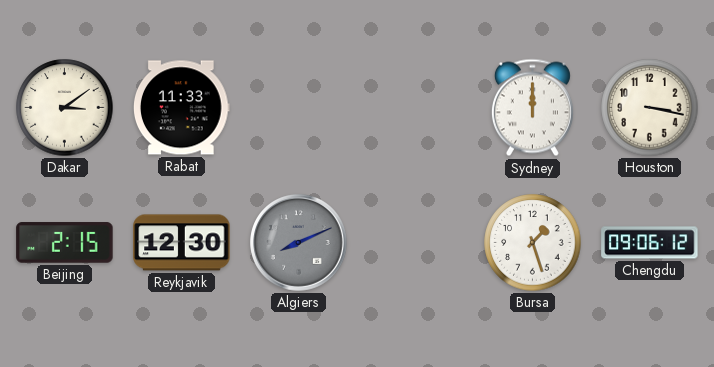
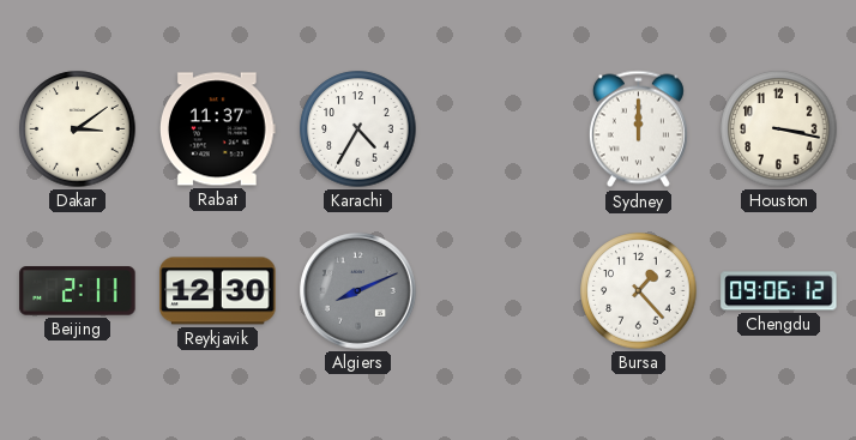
Rabat: 11:33 -> 11:37
Karachi: none -> 4:35
Beijing: 2:15 -> 2:11
Bursa: 1:27 -> 1:23
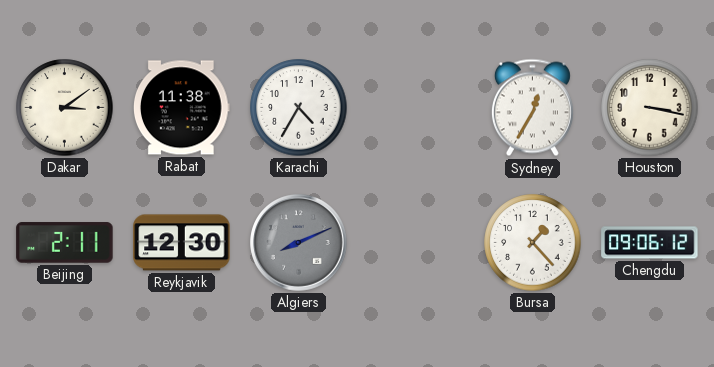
Rabat: 11:37 -> 11:38
Sydney: 12:00 -> 12:35
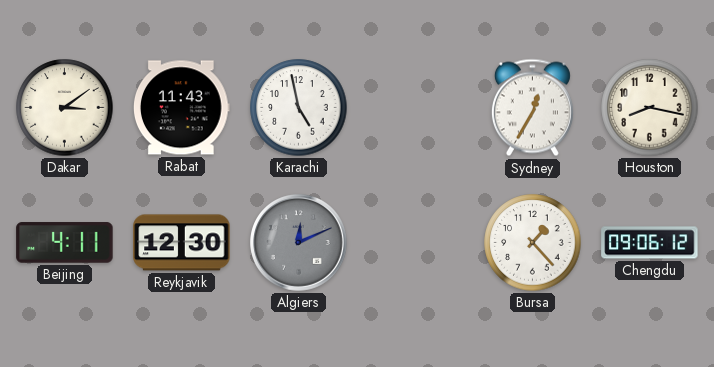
Rabat: 11:38 -> 11:43
Karachi: 4:35 -> 4:58
Houston: 3:17 -> 8:17
Beijing: 2:11 -> 4:11
Algiers: 8:11 -> 12:11
